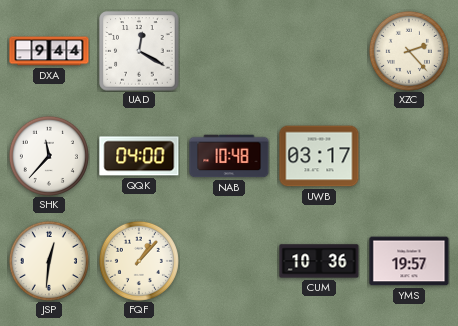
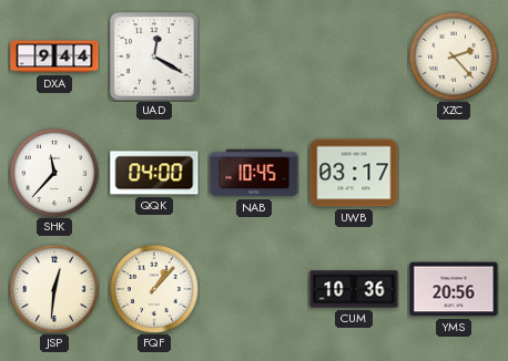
NAB: 10:48 -> 10:45
YMS: 19:57 -> 20:56
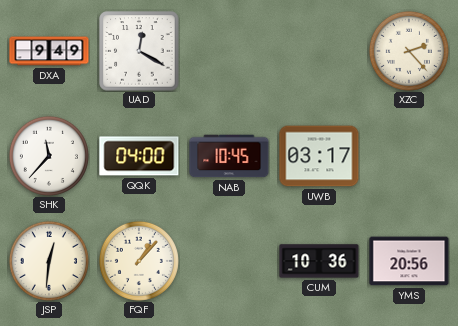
DXA: 9:44 -> 9:49
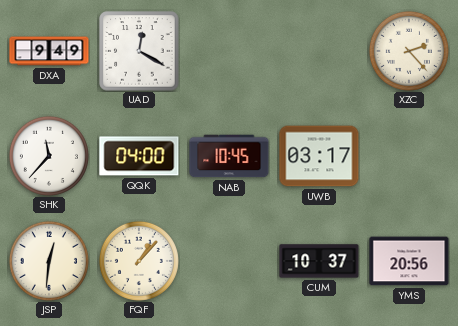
CUM: 10:36 -> 10:37
